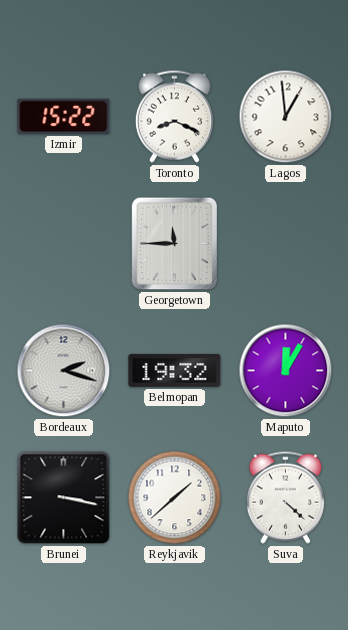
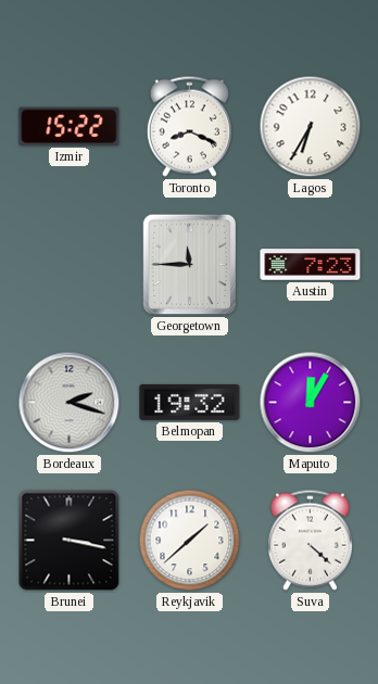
Lagos: 12:59 -> 6:35
Austin: none -> 7:23
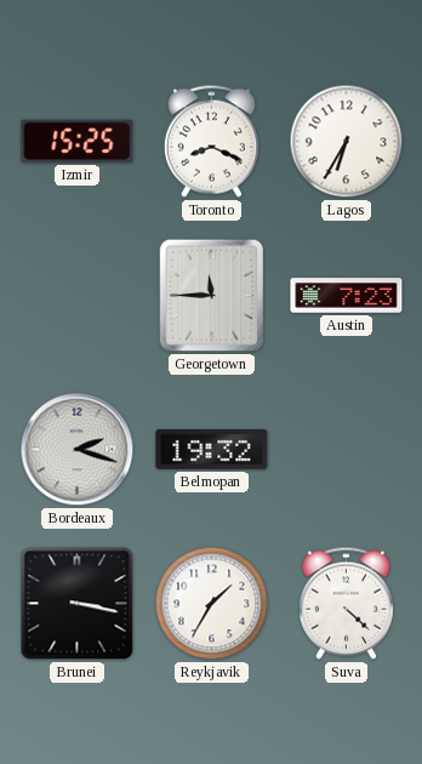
Izmir: 15:22 -> 15:25
Maputo: 12:05 -> none
Reykjavik: 1:38 -> 1:35
